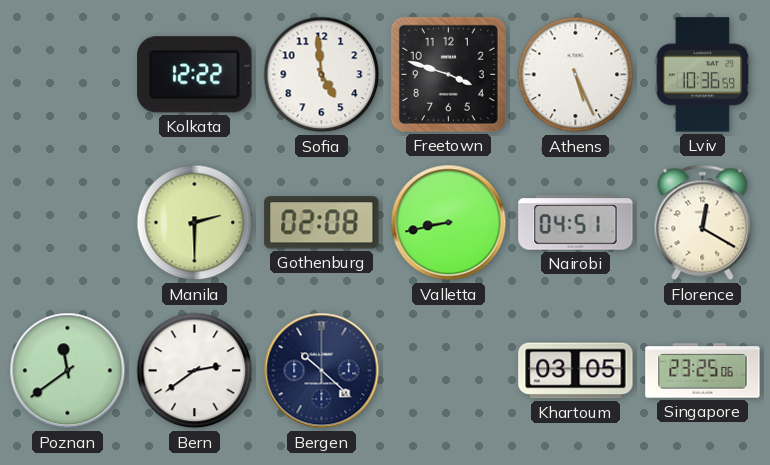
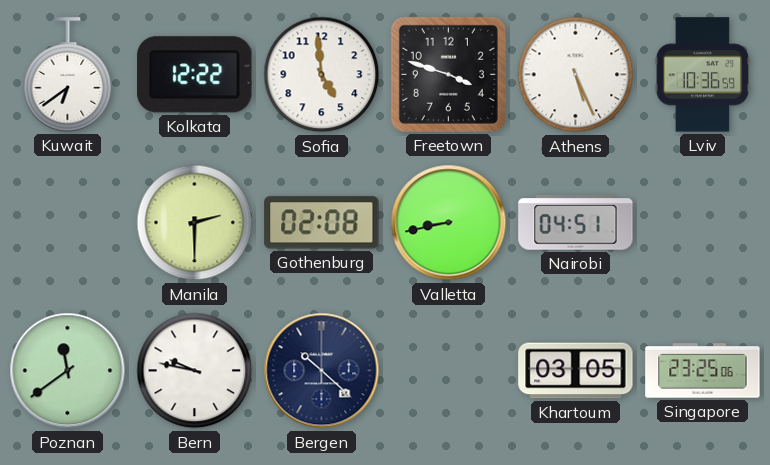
Kuwait: none -> 6:39
Florence: 12:20 -> none
Bern: 2:39 -> 9:47
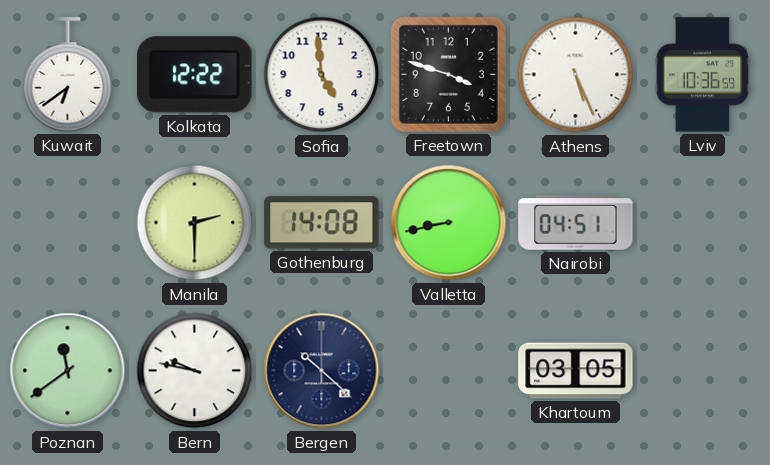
Gothenburg: 02:08 -> 14:08
Singapore: 23:25 -> none
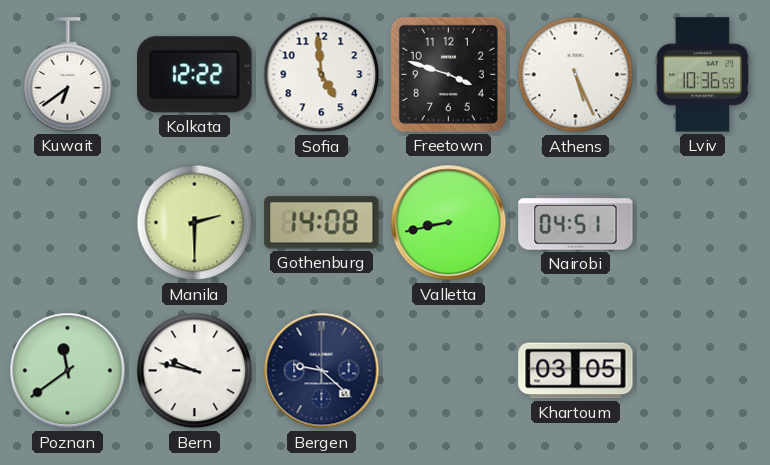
Bergen: 10:22 -> 9:22
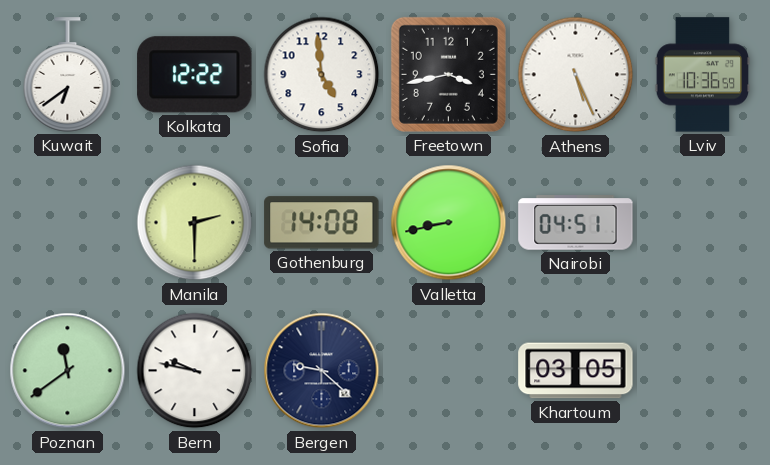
Freetown: 3:48 -> 3:43
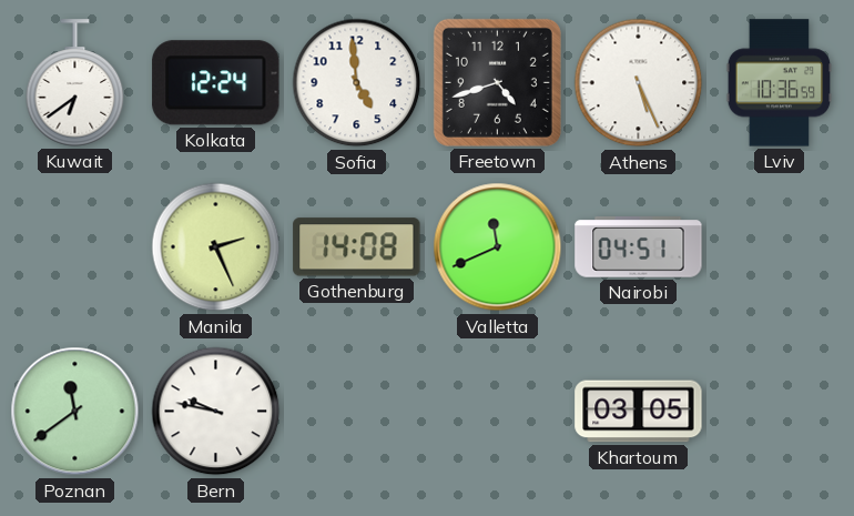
Kolkata: 12:22 -> 12:24
Freetown: 3:43 -> 4:42
Manila: 2:30 -> 2:26
Valletta: 8:43 -> 11:41
Bergen: 9:22 -> none
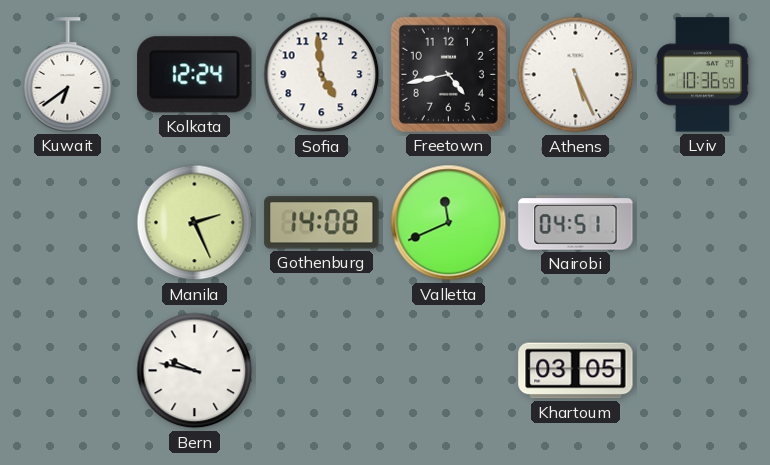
Freetown: 4:42 -> 4:43
Poznan: 11:39 -> none
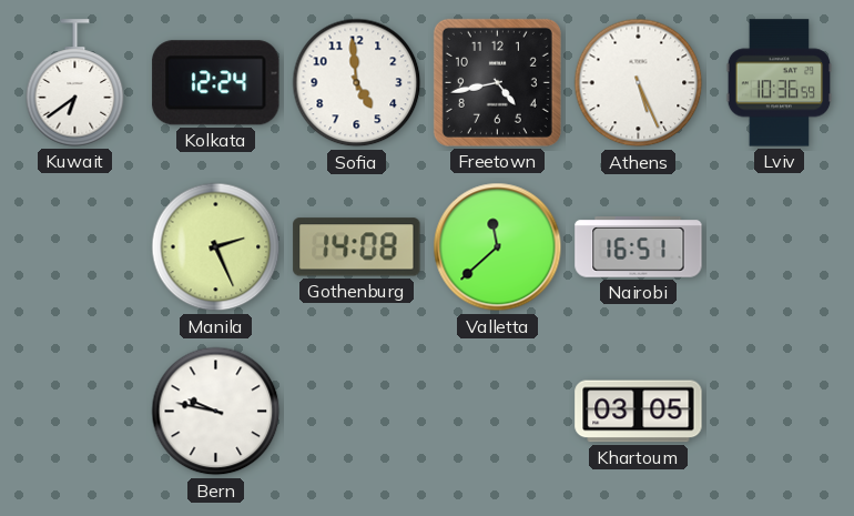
Valletta: 11:41 -> 11:38
Nairobi: 04:51 -> 16:51
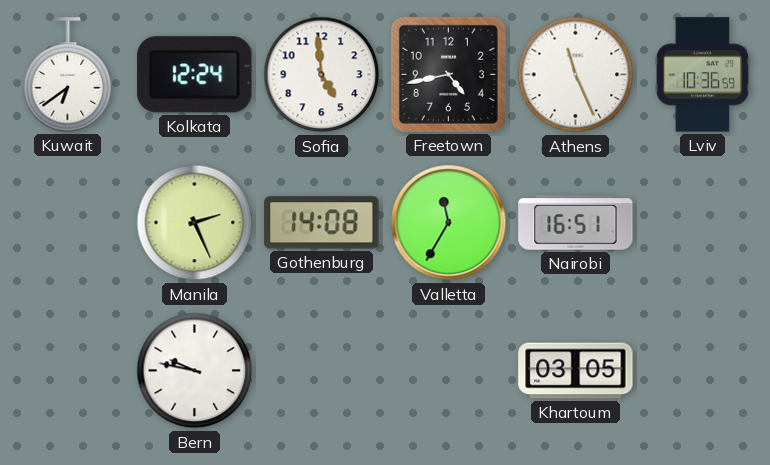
Athens: 5:26 -> 11:26
Valletta: 11:38 -> 11:35
